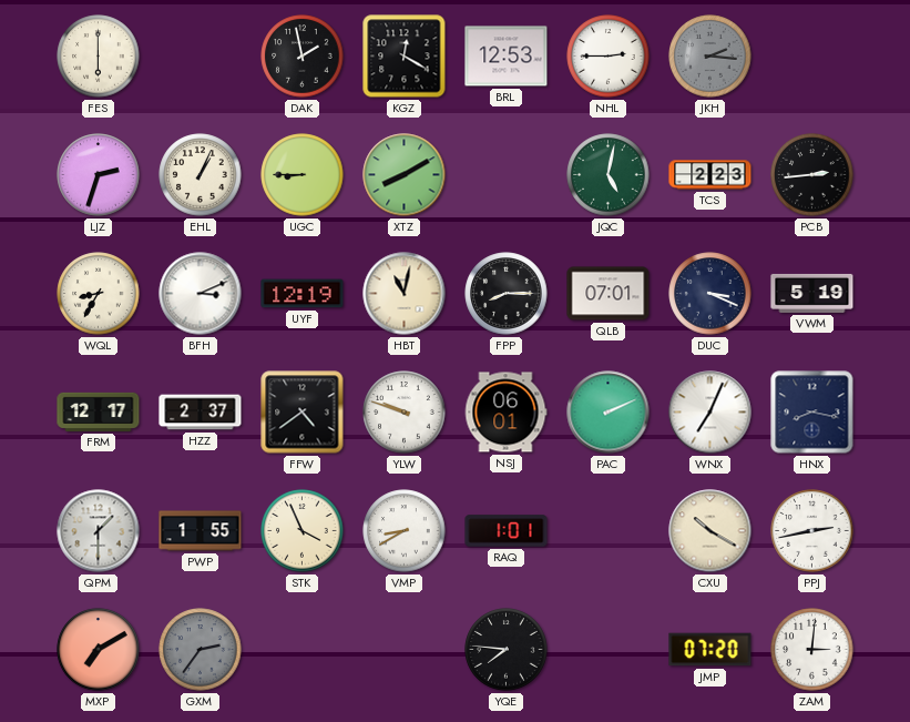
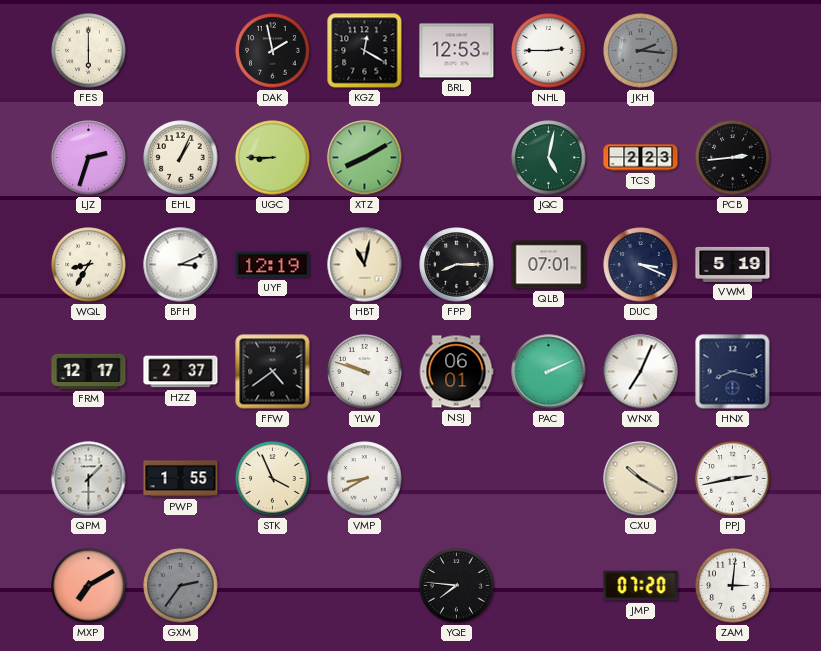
RAQ: 1:01 -> none
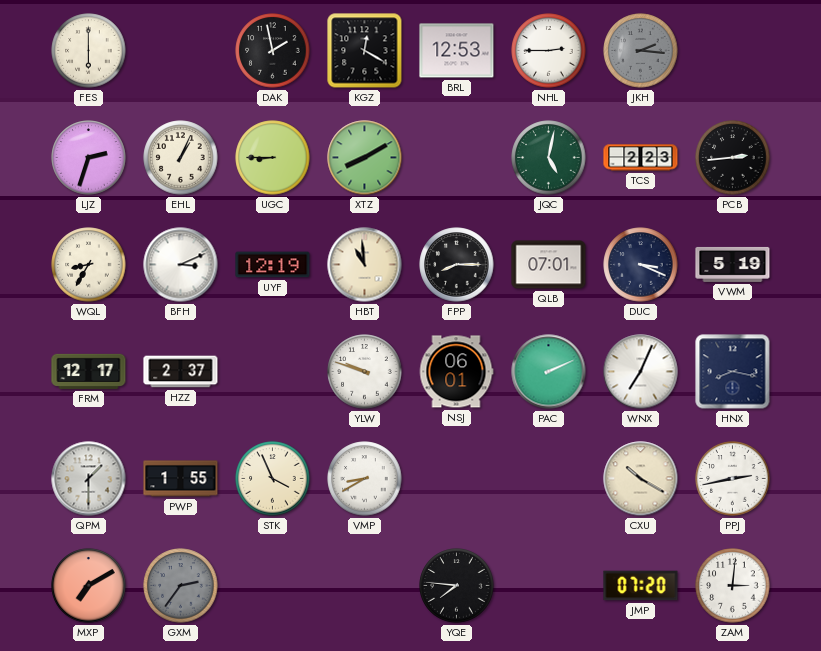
HBT: 11:02 -> 10:59
FFW: 4:39 -> none
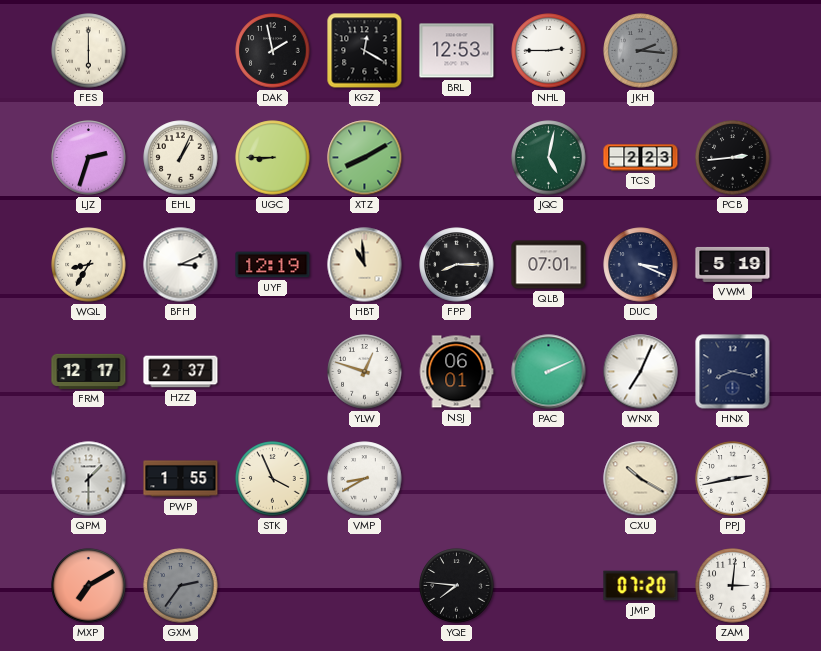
YLW: 9:48 -> 12:48
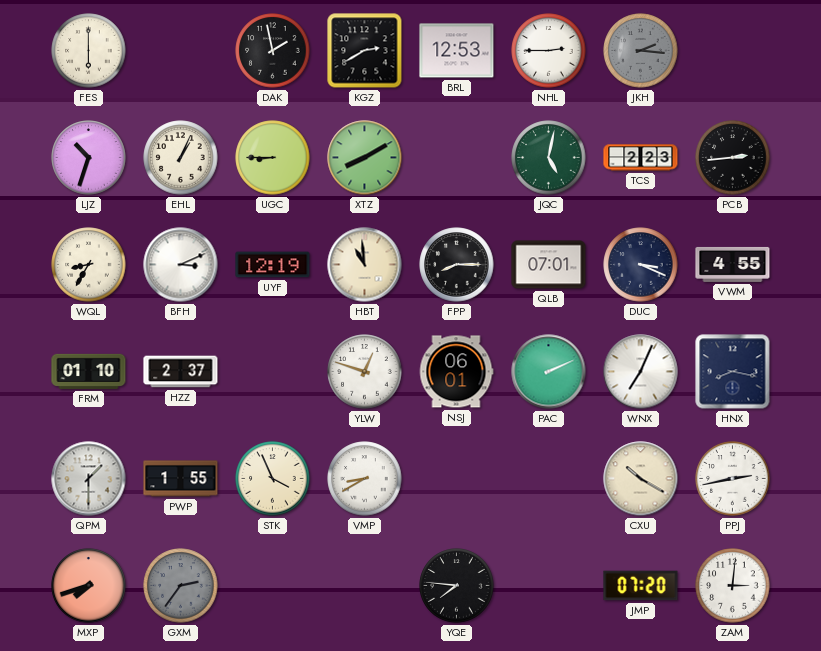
KGZ: 12:20 -> 2:40
LJZ: 2:33 -> 10:33
VWM: 5:19 -> 4:55
FRM: 12:17 -> 01:10
MXP: 7:10 -> 7:42
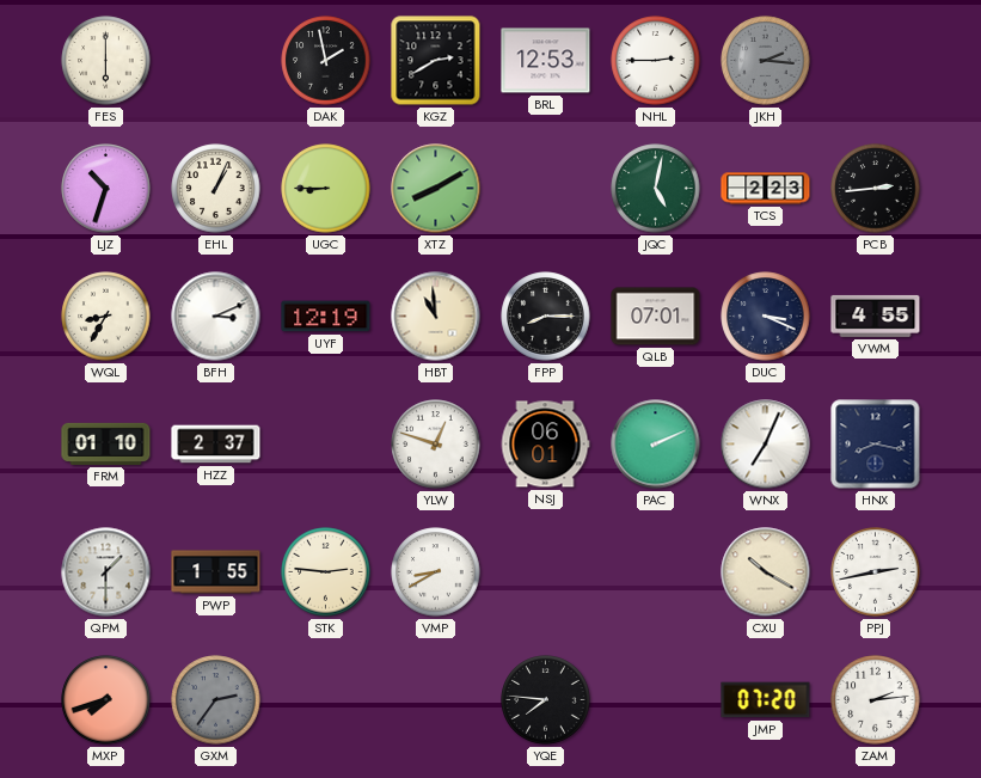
STK: 3:56 -> 2:46
ZAM: 3:01 -> 2:14
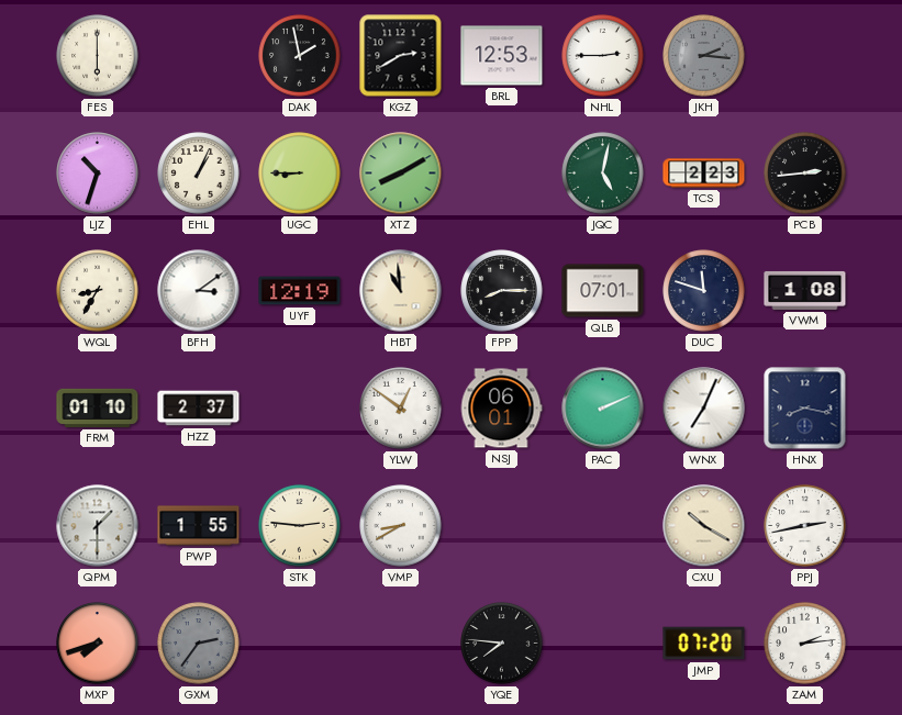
BFH: 3:11 -> 3:09
DUC: 3:19 -> 11:48
VWM: 4:55 -> 1:08
YLW: 12:48 -> 12:51
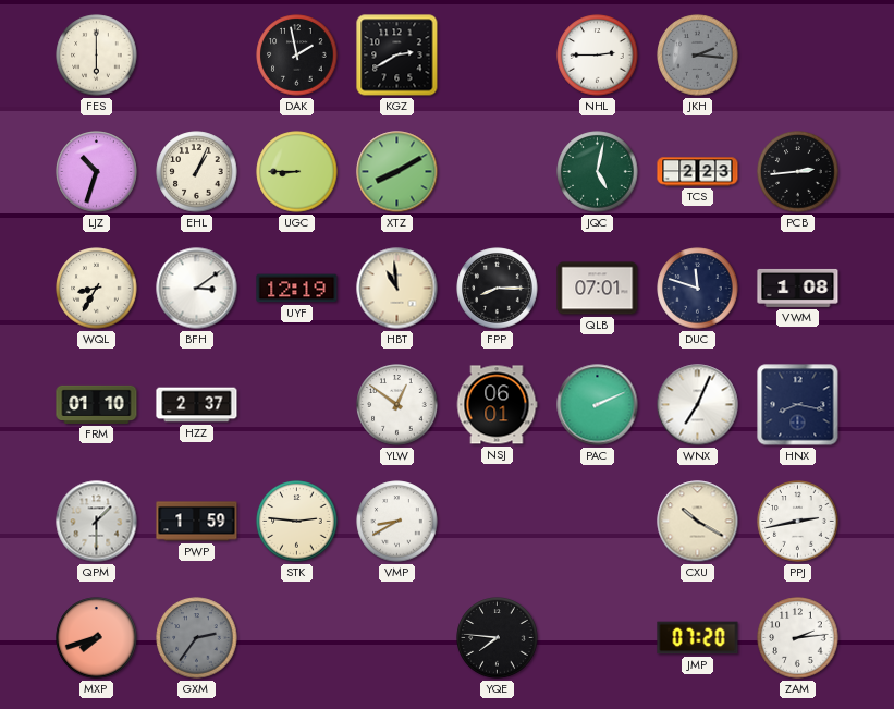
BRL: 12:53 -> none
PWP: 1:55 -> 1:59
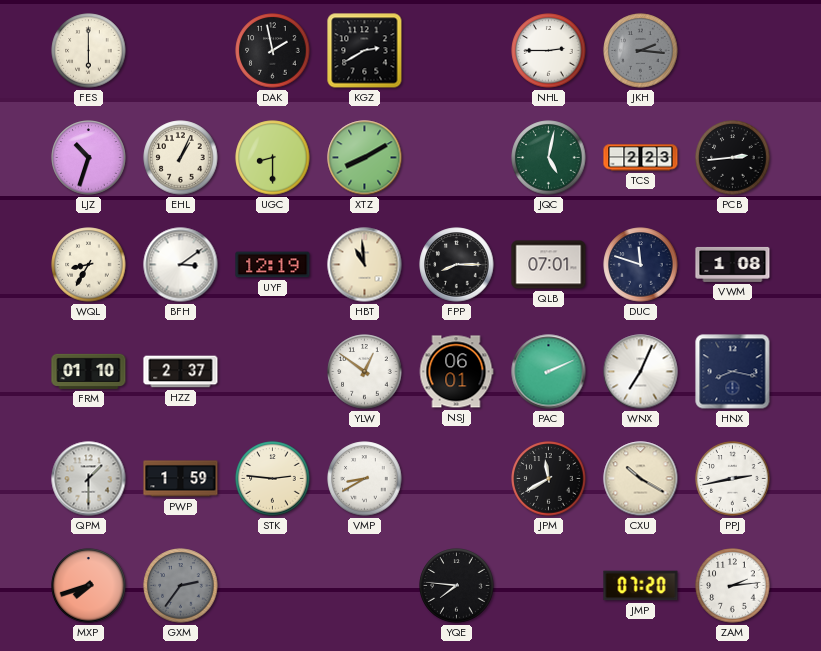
UGC: 8:45 -> 8:30
JPM: none -> 11:40
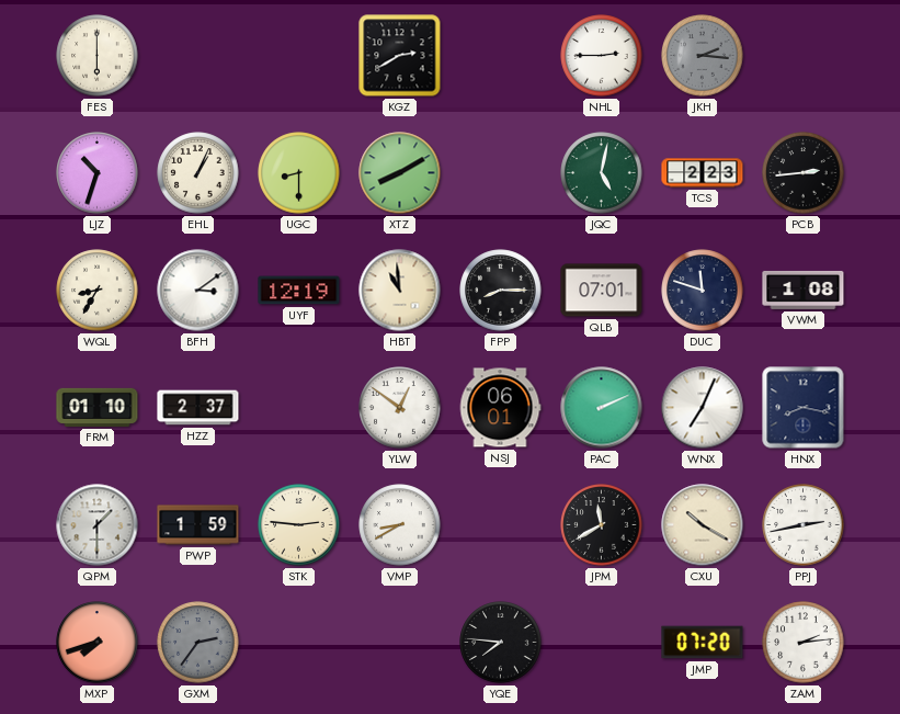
DAK: 1:58 -> none
